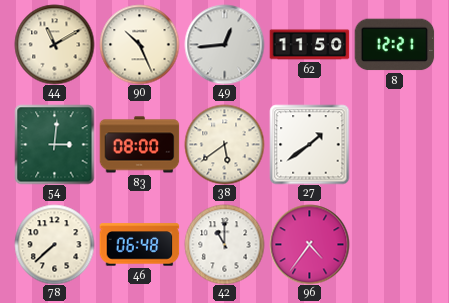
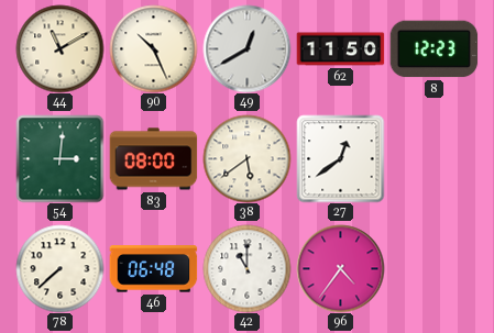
49: 12:44 -> 12:40
8: 12:21 -> 12:23
27: 1:39 -> 12:39
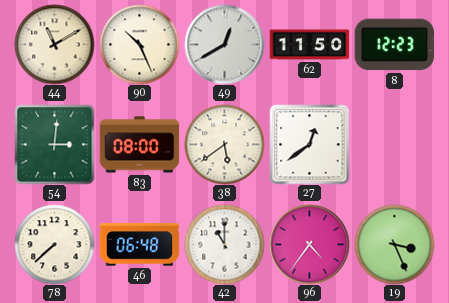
19: none -> 3:26
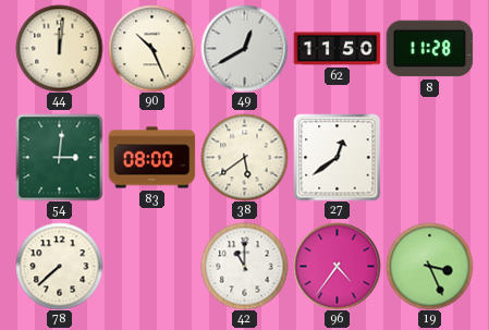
44: 11:10 -> 12:01
8: 12:23 -> 11:28
46: 06:48 -> none
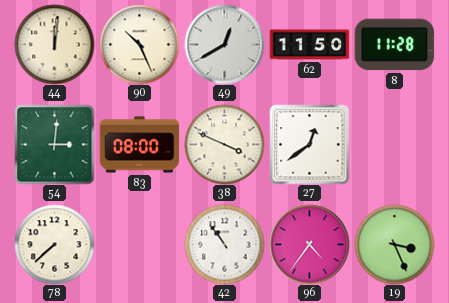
38: 5:39 -> 3:49
42: 11:00 -> 10:54
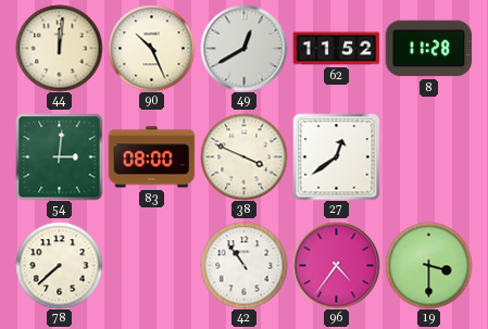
62: 11:50 -> 11:52
19: 3:26 -> 3:30
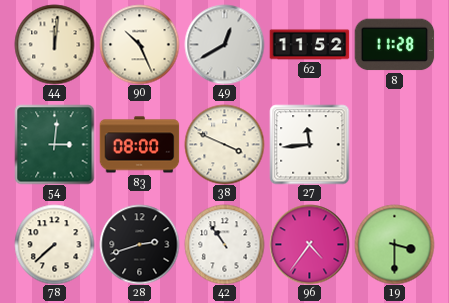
27: 12:39 -> 11:44
28: none -> 2:42
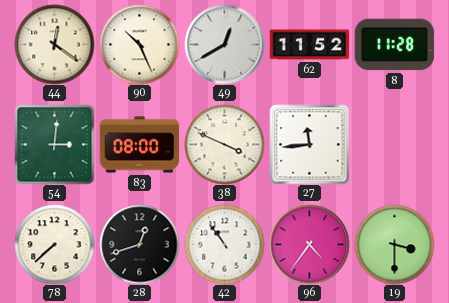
44: 12:01 -> 12:21
28: 2:42 -> 12:42
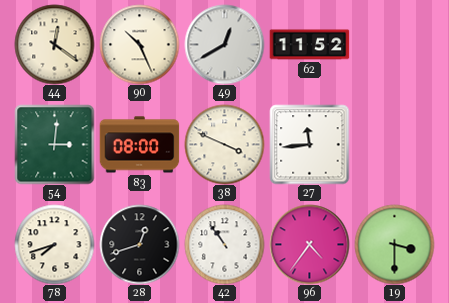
8: 11:28 -> none
78: 7:38 -> 7:42
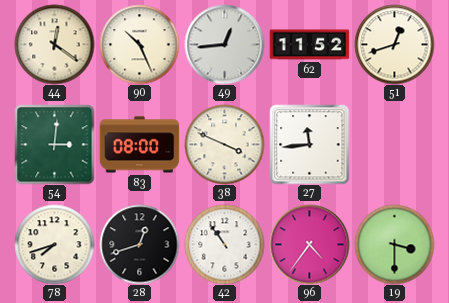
49: 12:40 -> 12:44
51: none -> 12:42
